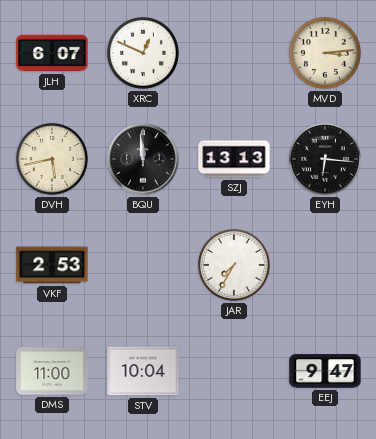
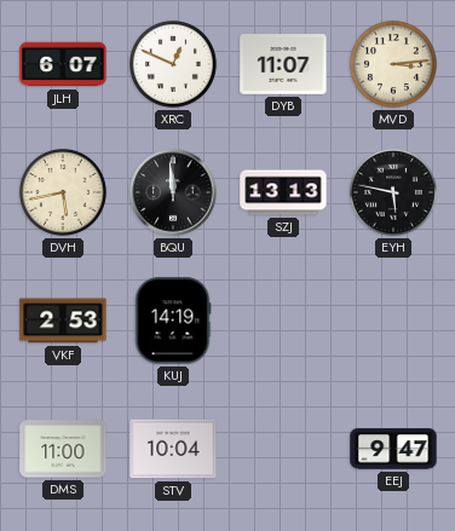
DYB: none -> 11:07
EYH: 6:16 -> 5:47
KUJ: none -> 14:19
JAR: 7:35 -> none
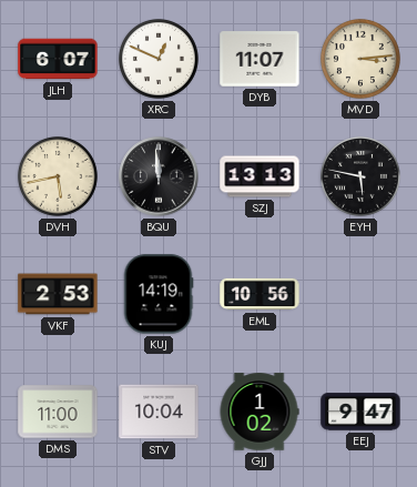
EML: none -> 10:56
GJJ: none -> 1:02
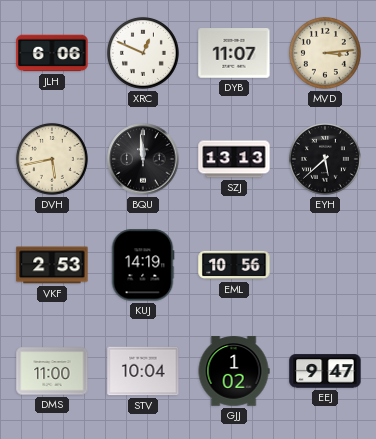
JLH: 6:07 -> 6:06
EYH: 5:47 -> 5:38
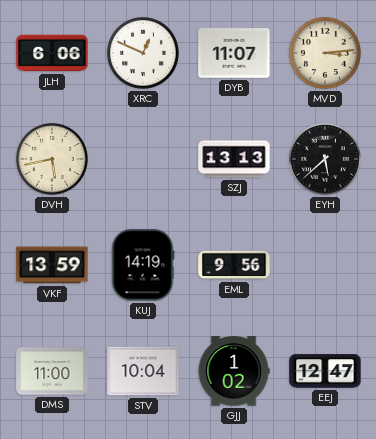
BQU: 11:59 -> none
VKF: 2:53 -> 13:59
EML: 10:56 -> 9:56
EEJ: 9:47 -> 12:47
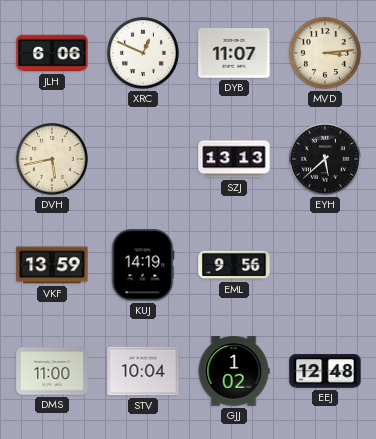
EEJ: 12:47 -> 12:48
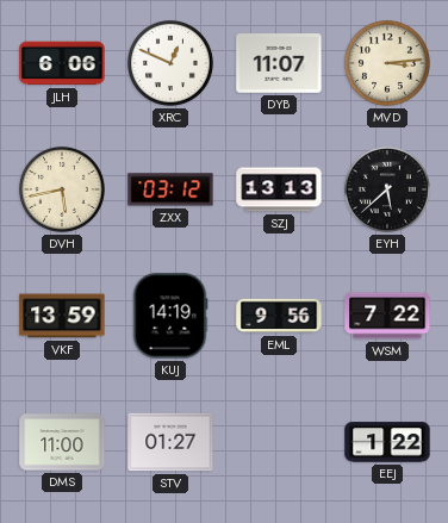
ZXX: none -> 03:12
WSM: none -> 7:22
STV: 10:04 -> 01:27
GJJ: 1:02 -> none
EEJ: 12:48 -> 1:22
